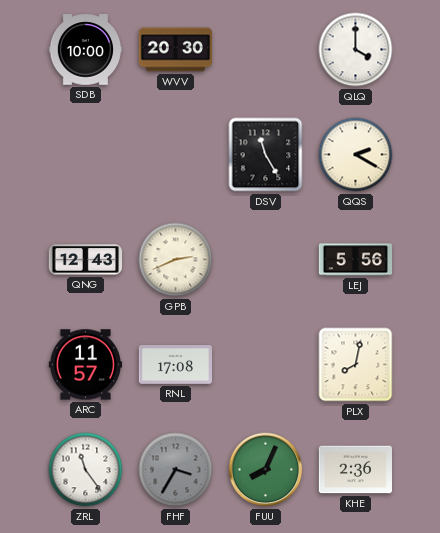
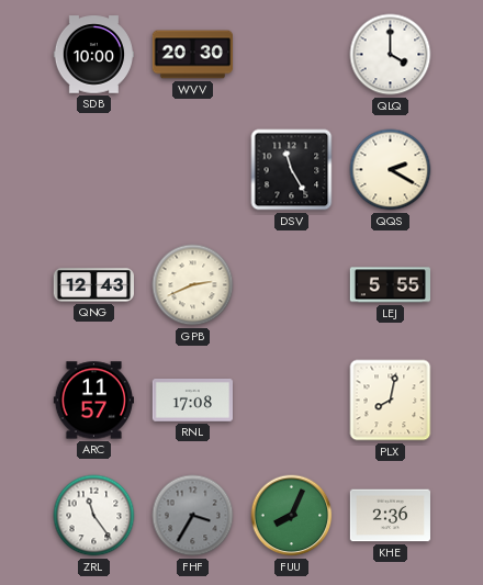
LEJ: 5:56 -> 5:55
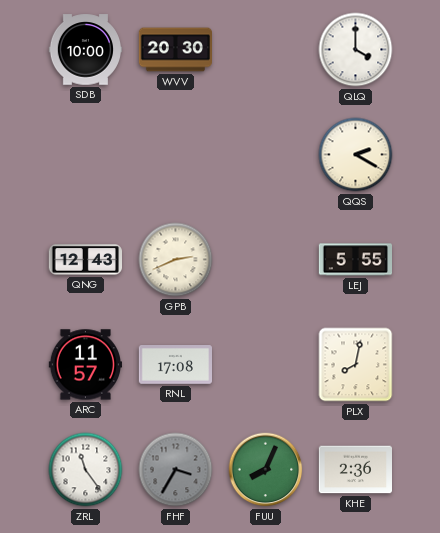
DSV: 11:25 -> none
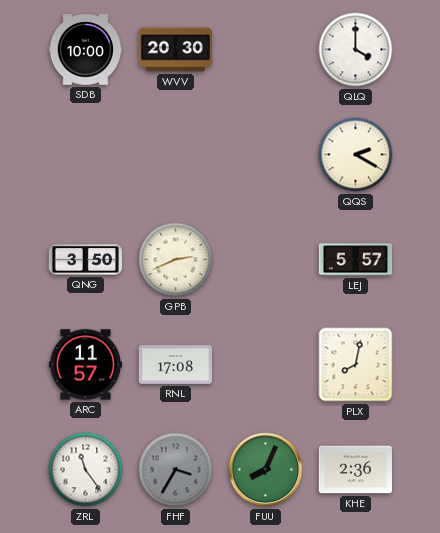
QNG: 12:43 -> 3:50
LEJ: 5:55 -> 5:57
